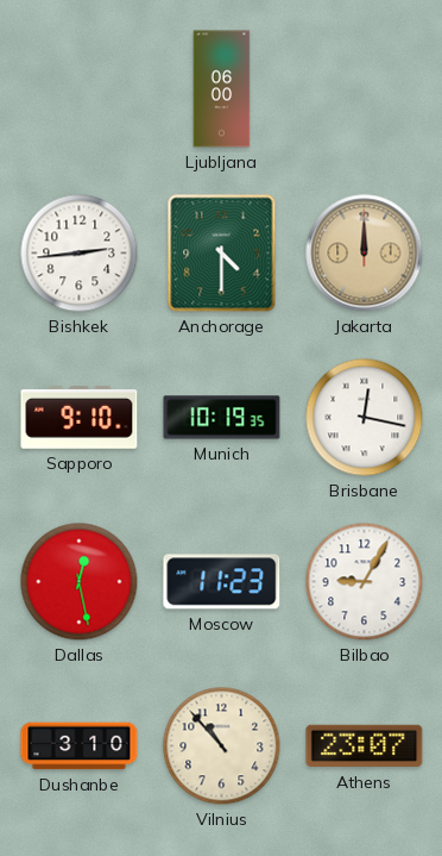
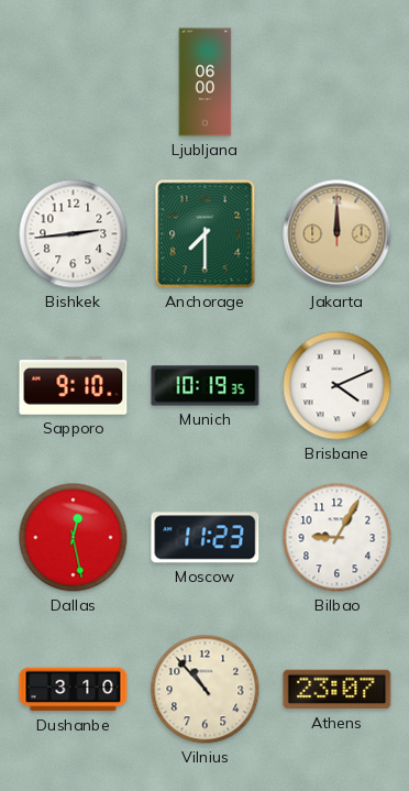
Anchorage: 4:30 -> 7:30
Brisbane: 12:17 -> 4:11
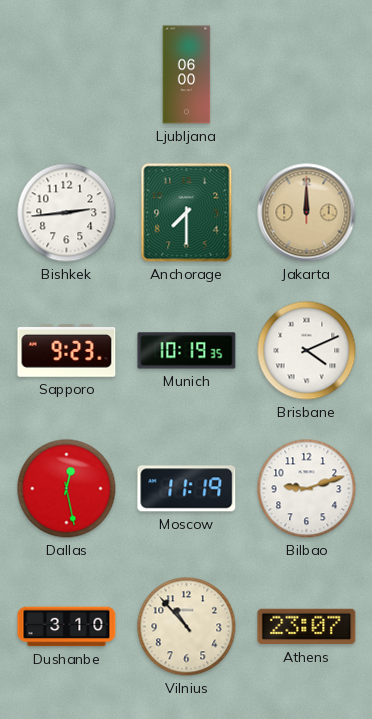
Sapporo: 9:10 -> 9:23
Moscow: 11:23 -> 11:19
Bilbao: 9:05 -> 9:12
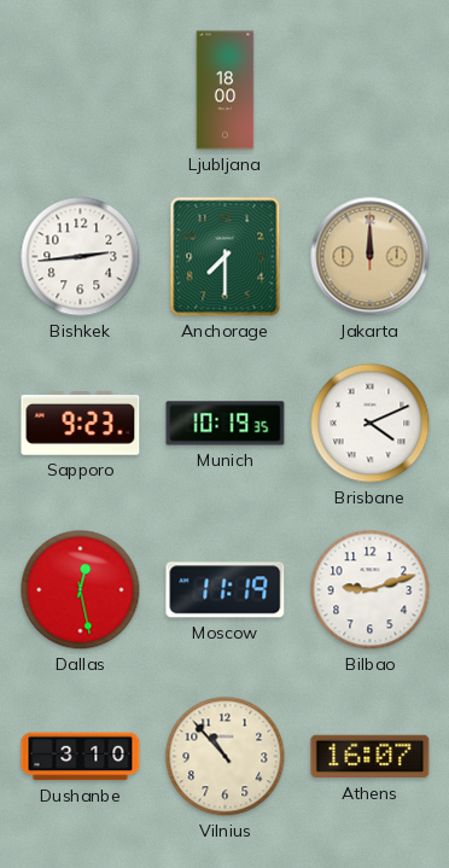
Ljubljana: 06:00 -> 18:00
Athens: 23:07 -> 16:07
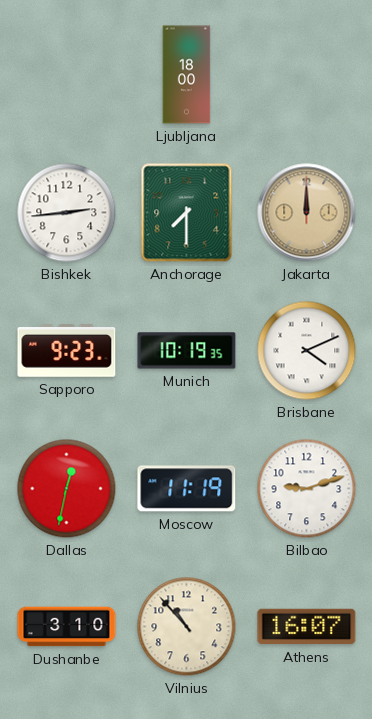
Dallas: 12:28 -> 12:32
